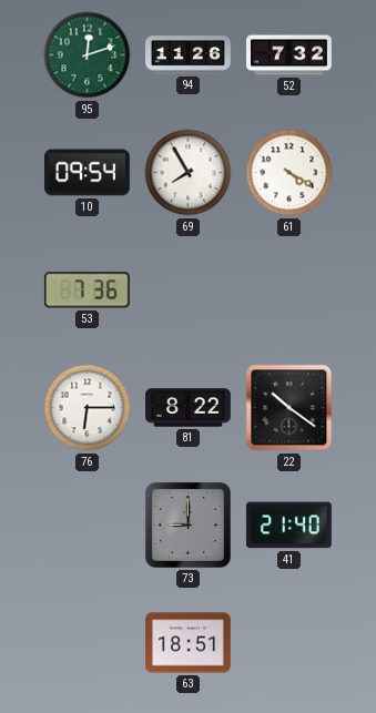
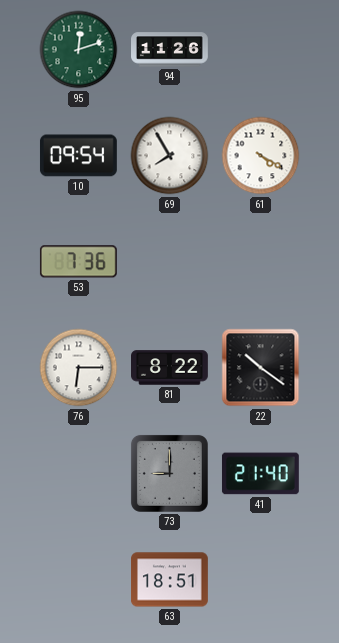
52: 7:32 -> none
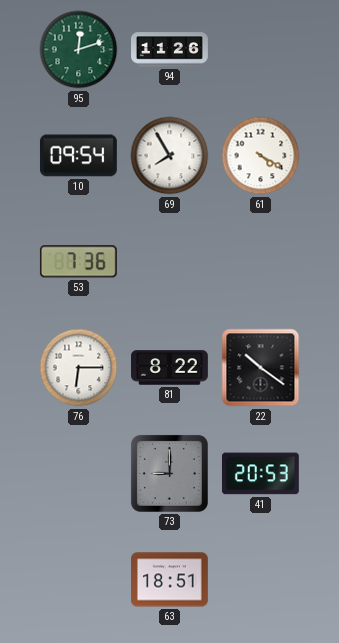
41: 21:40 -> 20:53
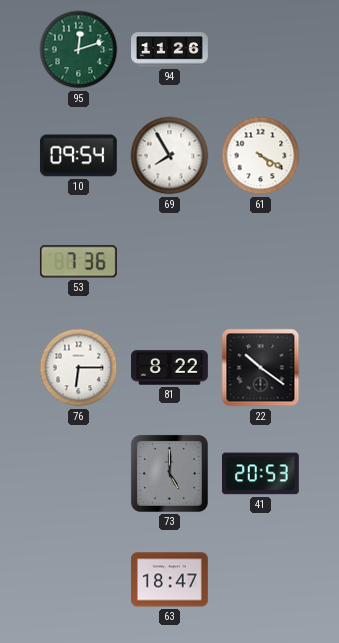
73: 9:00 -> 5:00
63: 18:51 -> 18:47
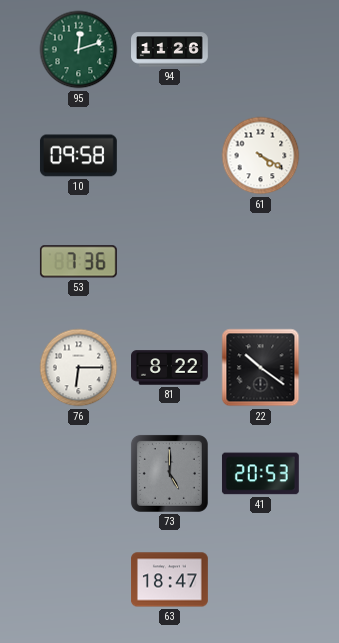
10: 09:54 -> 09:58
69: 7:55 -> none
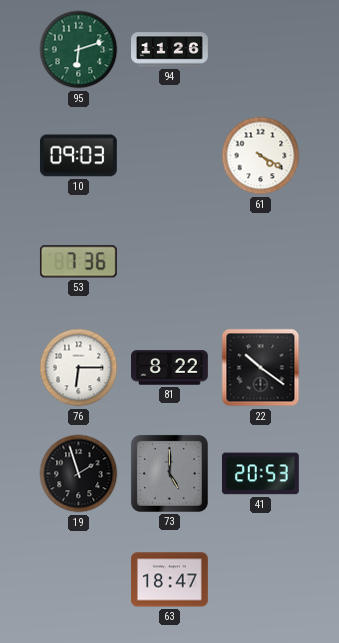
95: 12:12 -> 6:12
10: 09:58 -> 09:03
19: none -> 1:57
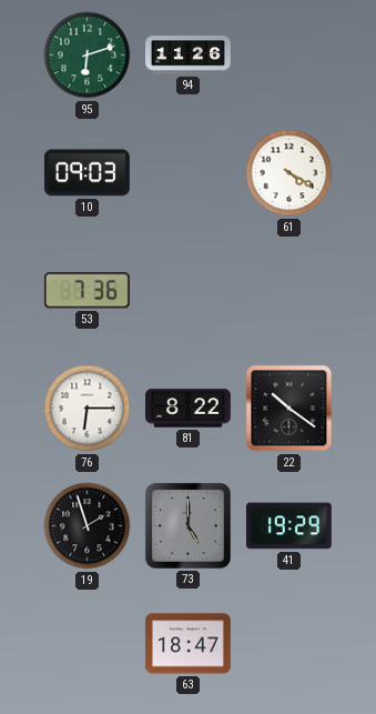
41: 20:53 -> 19:29
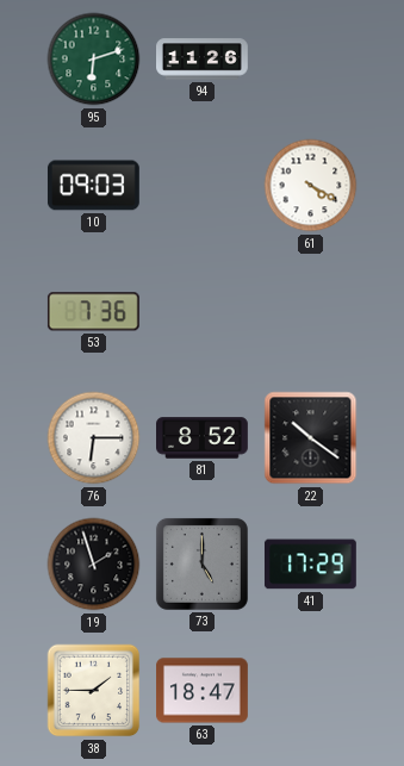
81: 8:22 -> 8:52
41: 19:29 -> 17:29
38: none -> 1:45
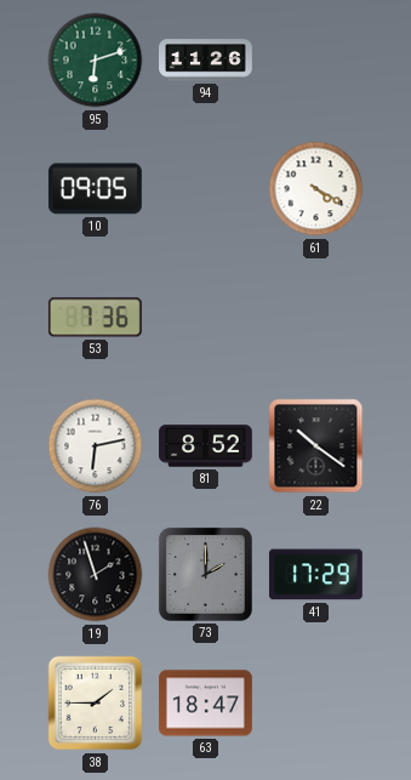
10: 09:03 -> 09:05
76: 6:15 -> 6:13
73: 5:00 -> 2:00
